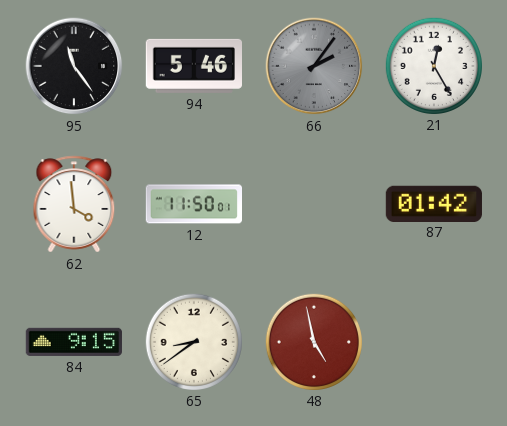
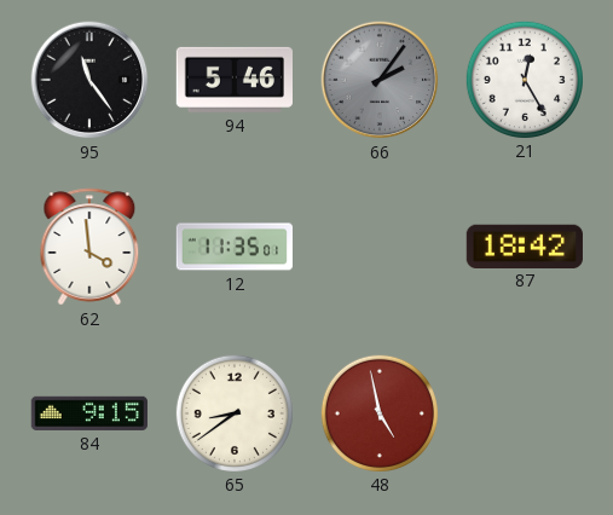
12: 11:50 -> 11:35
87: 01:42 -> 18:42
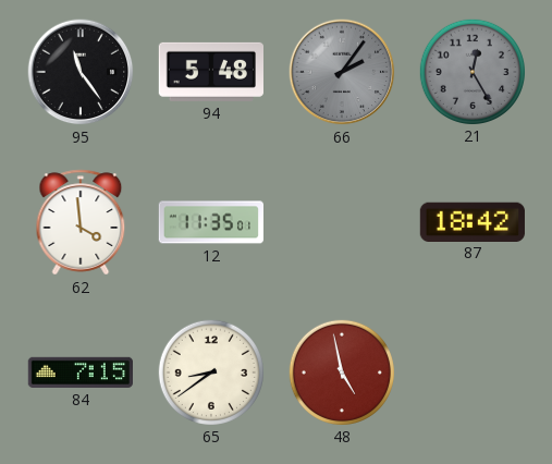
94: 5:46 -> 5:48
21 dial: white -> grey
84: 9:15 -> 7:15
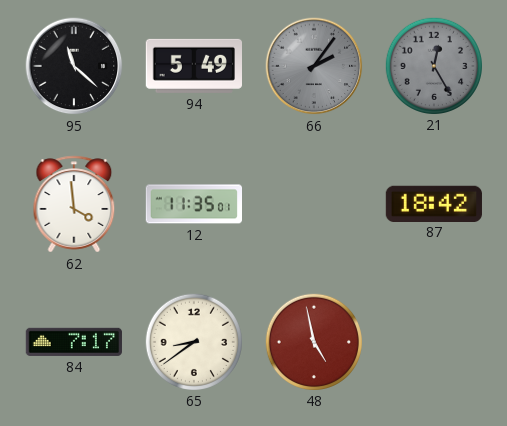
95: 11:24 -> 11:22
94: 5:48 -> 5:49
84: 7:15 -> 7:17
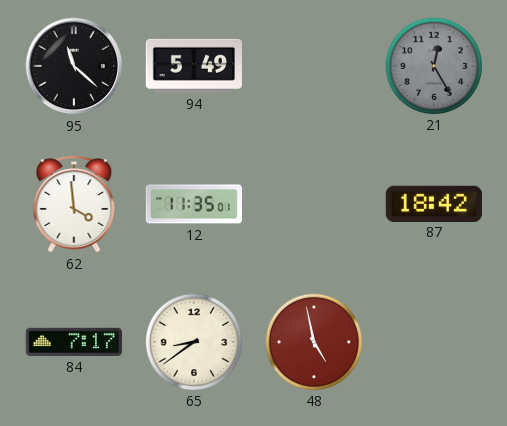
66: 2:06 -> none
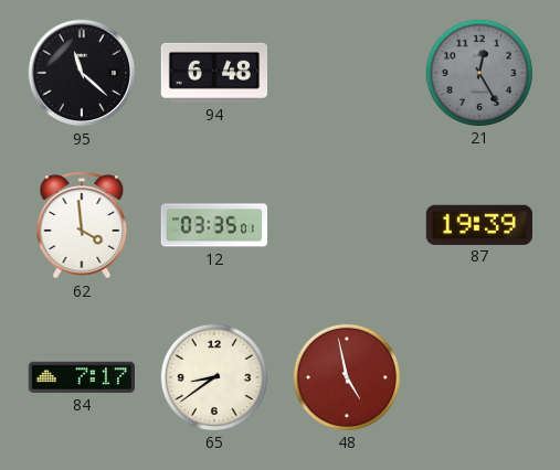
94: 5:49 -> 6:48
12: 11:35 -> 03:35
87: 18:42 -> 19:39
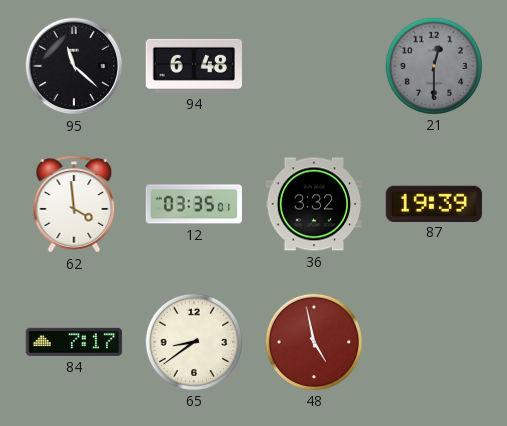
21: 12:25 -> 12:30
36: none -> 3:32
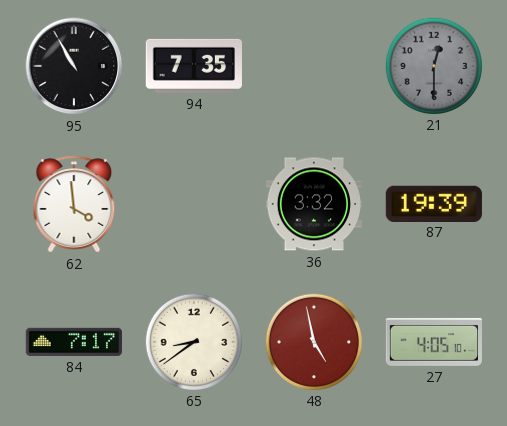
95: 11:22 -> 10:55
94: 6:48 -> 7:35
12: 03:35 -> none
27: none -> 4:05
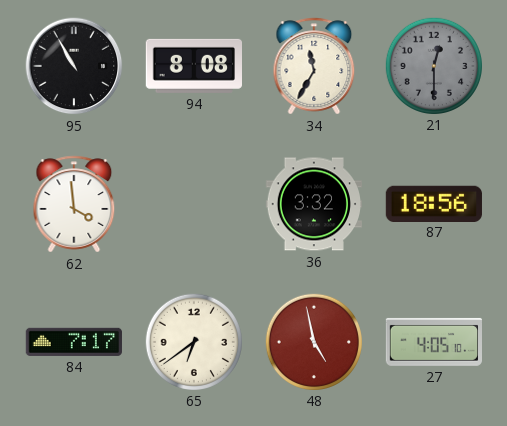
94: 7:35 -> 8:08
34: none -> 11:35
87: 19:39 -> 18:56
65: 8:39 -> 6:39
